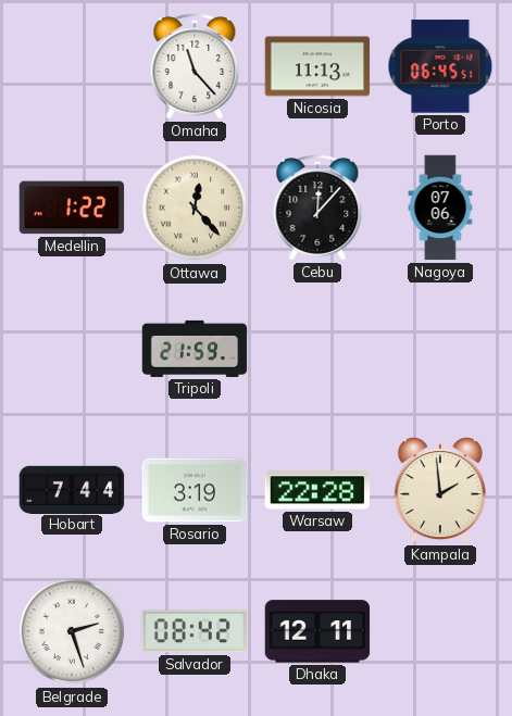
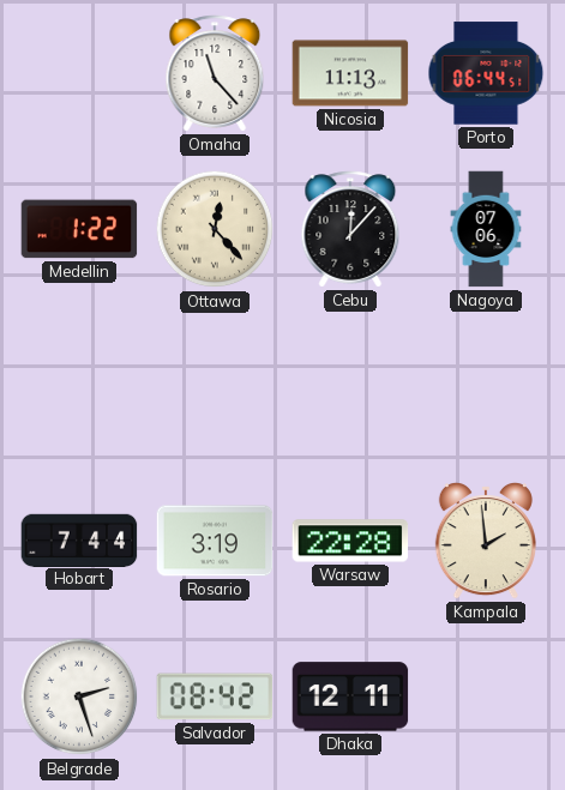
Porto: 06:45 -> 06:44
Tripoli: 21:59 -> none
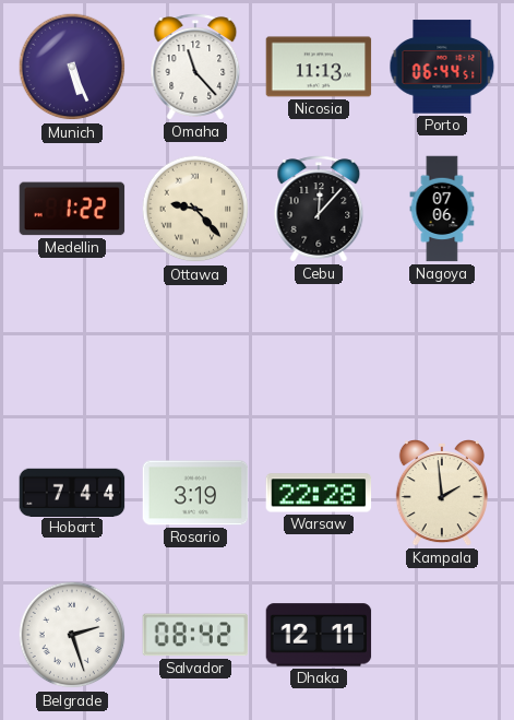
Munich: none -> 5:26
Ottawa: 12:23 -> 9:23
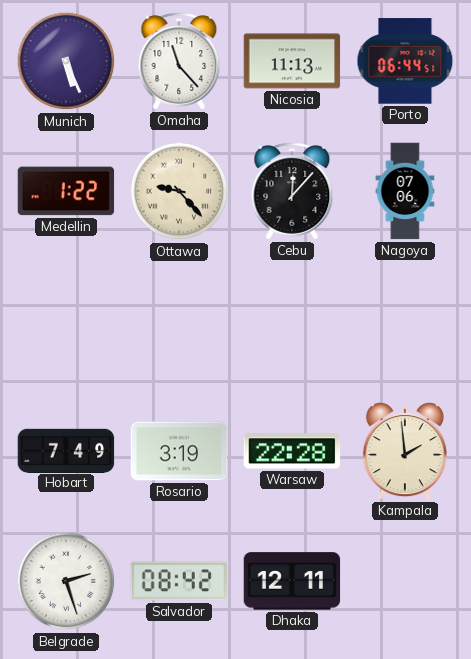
Hobart: 7:44 -> 7:49
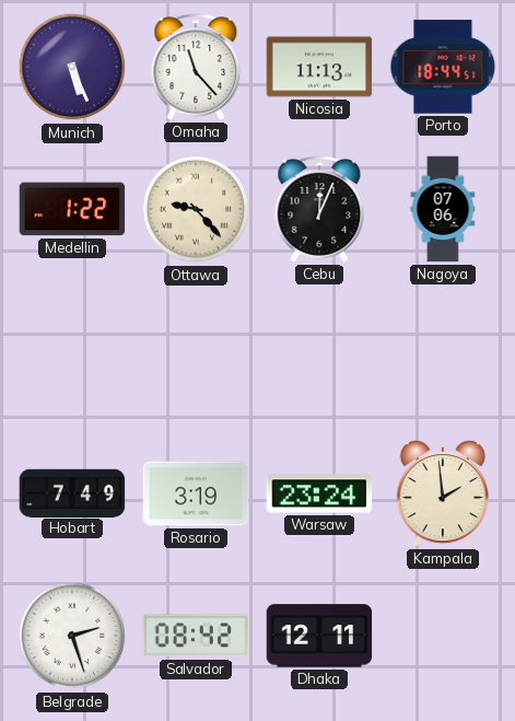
Porto: 06:44 -> 18:44
Cebu: 12:07 -> 12:04
Warsaw: 22:28 -> 23:24
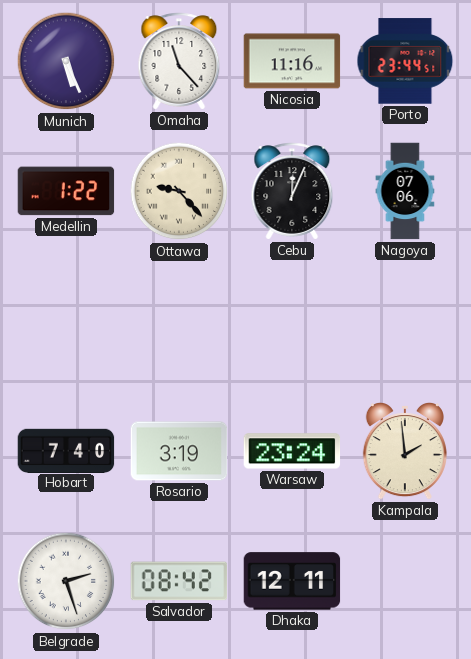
Nicosia: 11:13 -> 11:16
Porto: 18:44 -> 23:44
Hobart: 7:49 -> 7:40
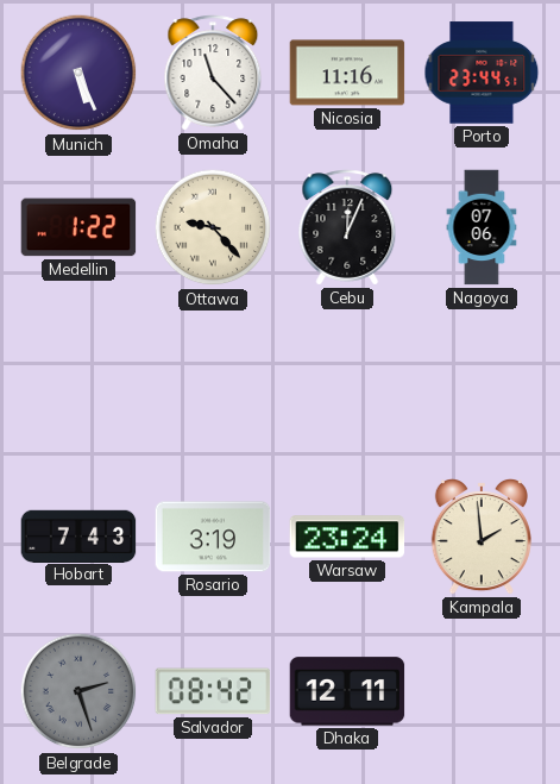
Hobart: 7:40 -> 7:43
Belgrade dial: white -> grey
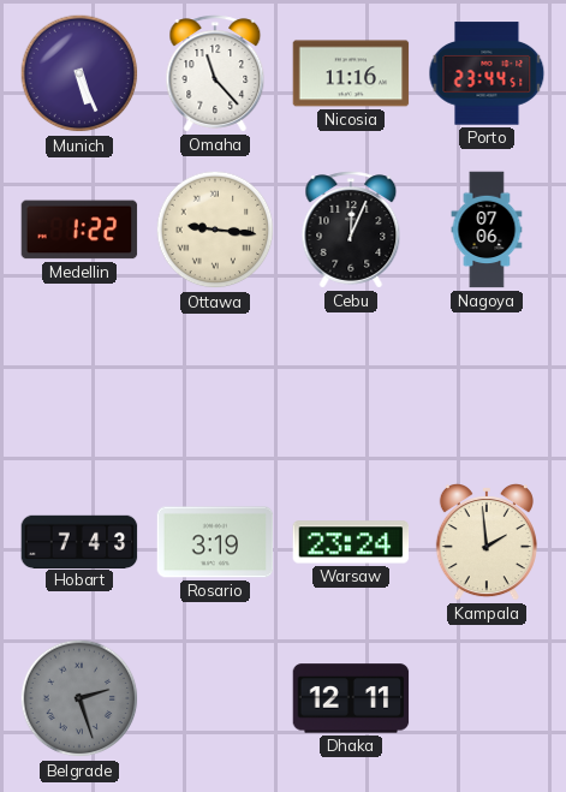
Ottawa: 9:23 -> 9:16
Salvador: 08:42 -> none
